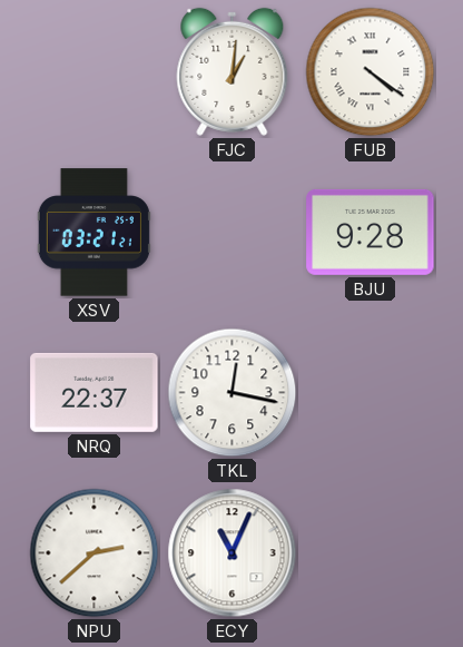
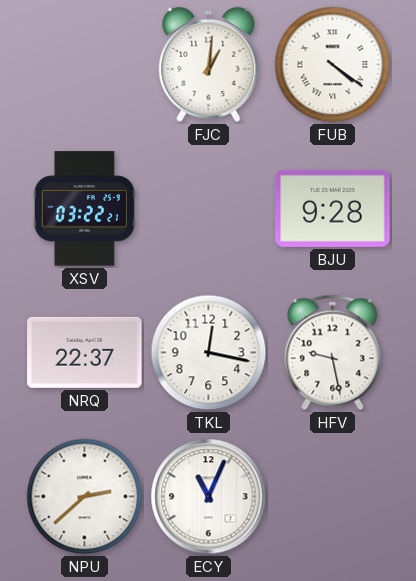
XSV: 03:21 -> 03:22
HFV: none -> 9:28
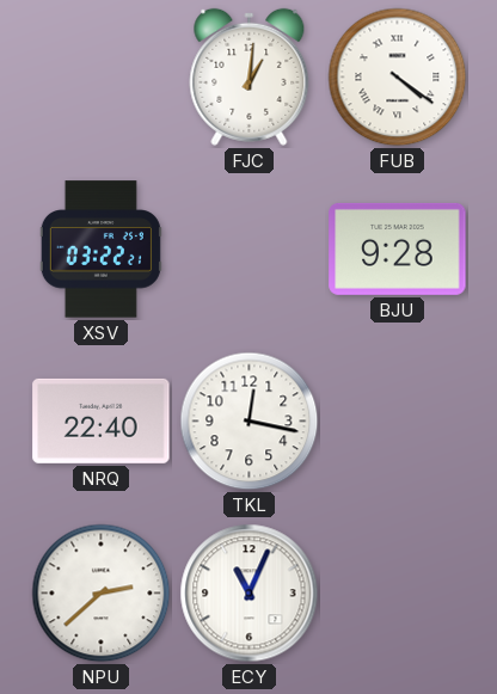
NRQ: 22:37 -> 22:40
HFV: 9:28 -> none
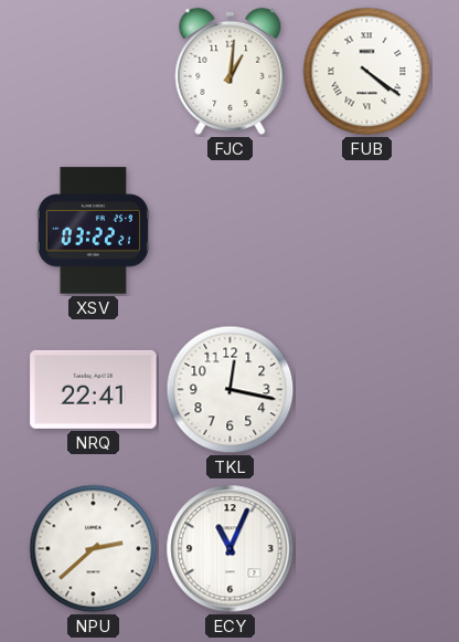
BJU: 9:28 -> none
NRQ: 22:40 -> 22:41
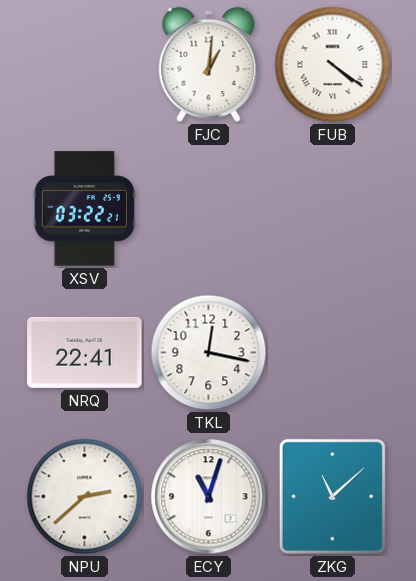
ECY: 11:04 -> 11:03
ZKG: none -> 11:08
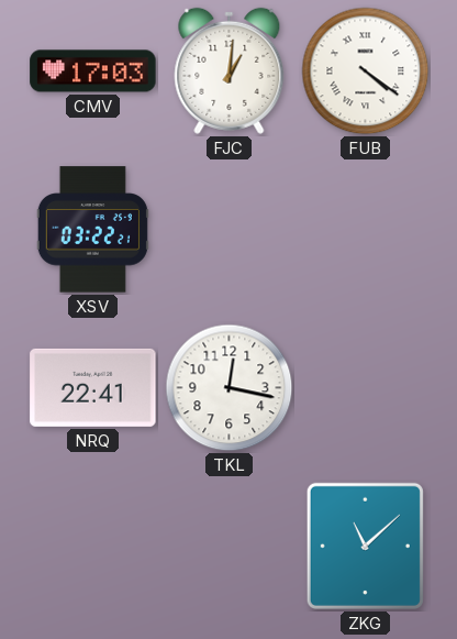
CMV: none -> 17:03
NPU: 2:38 -> none
ECY: 11:03 -> none
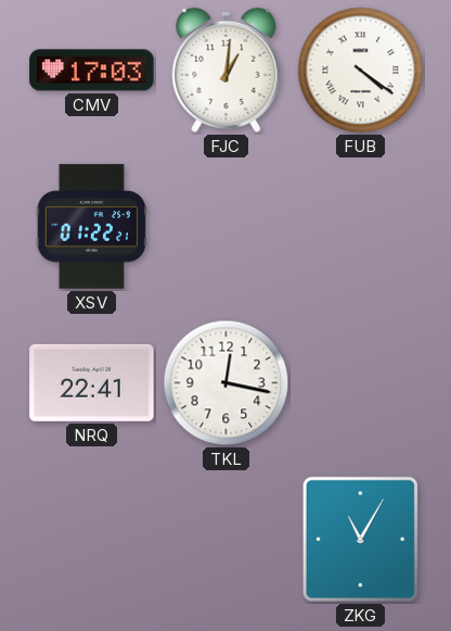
XSV: 03:22 -> 01:22
ZKG: 11:08 -> 11:05
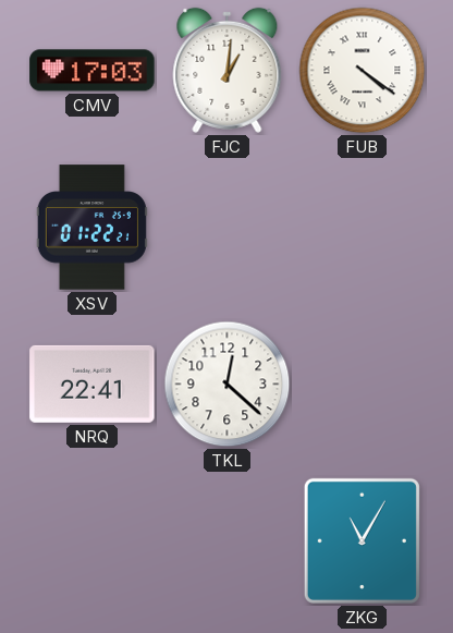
TKL: 12:17 -> 12:22
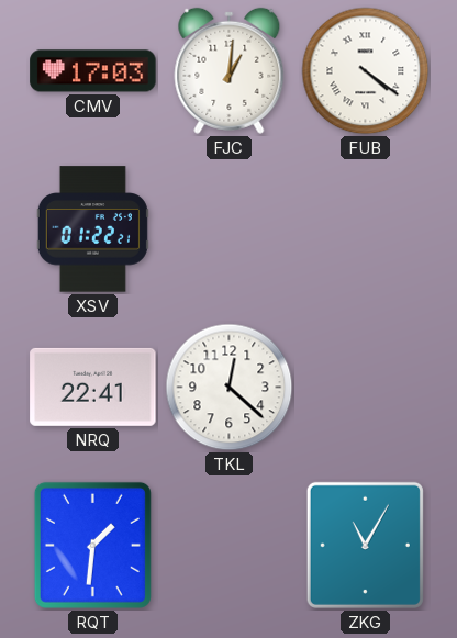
RQT: none -> 1:31
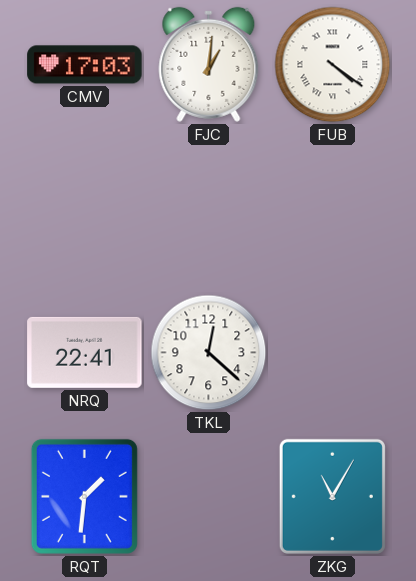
XSV: 01:22 -> none
